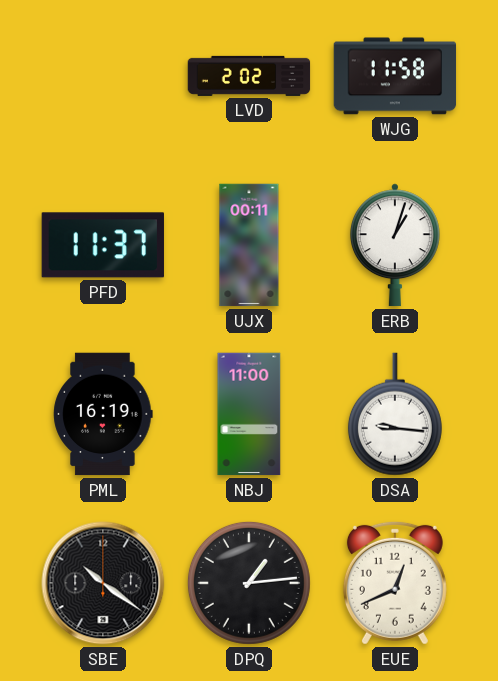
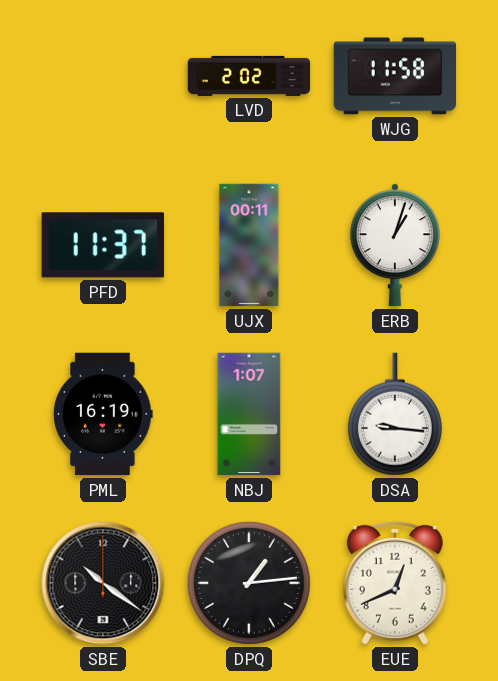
NBJ: 11:00 -> 1:07
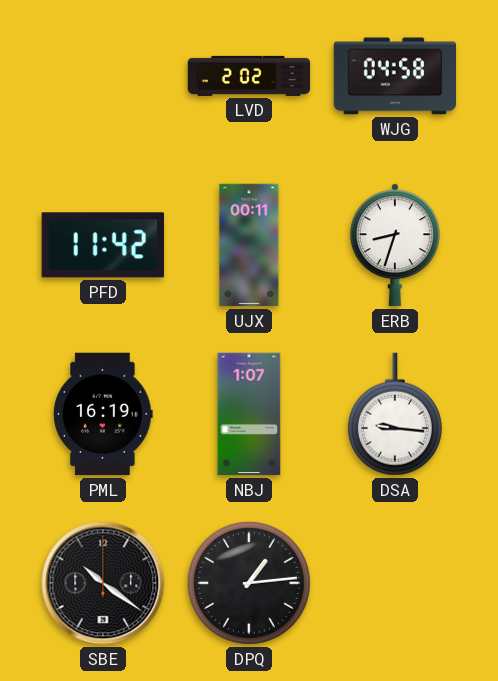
WJG: 11:58 -> 04:58
PFD: 11:37 -> 11:42
ERB: 1:03 -> 8:33
EUE: 12:41 -> none
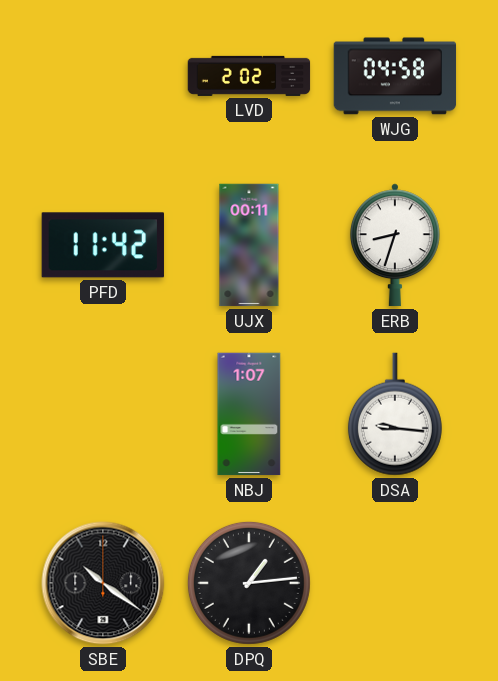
PML: 16:19 -> none
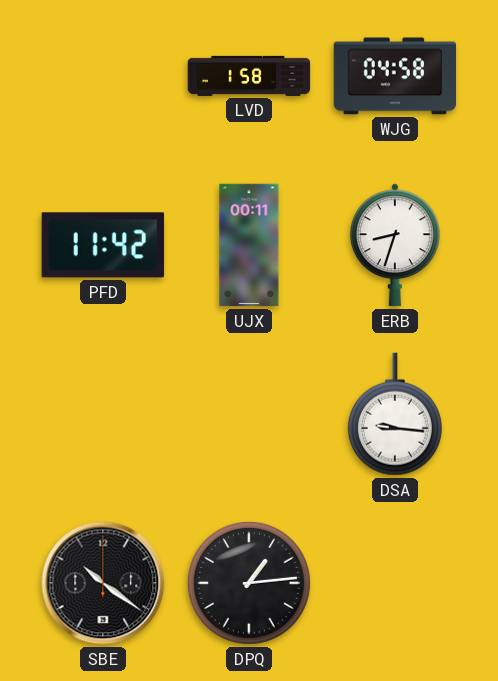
LVD: 2:02 -> 1:58
NBJ: 1:07 -> none
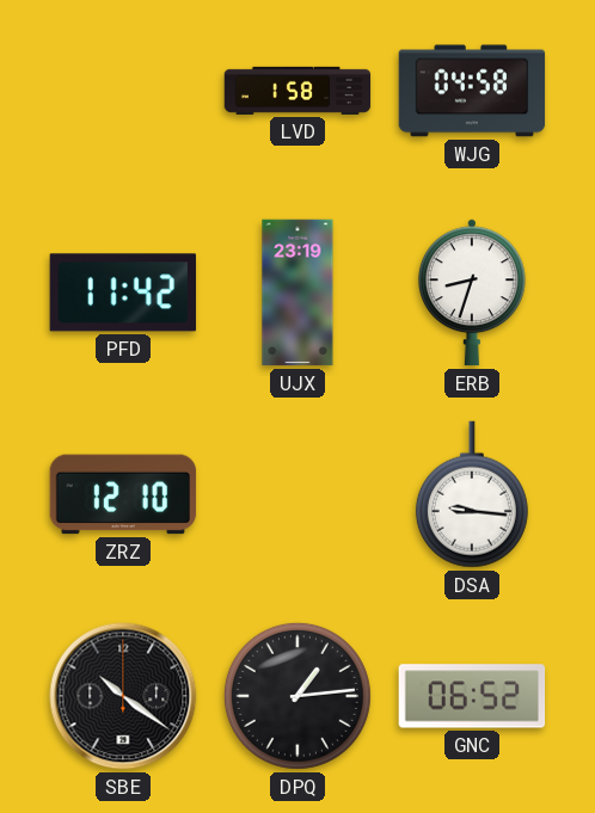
UJX: 00:11 -> 23:19
ZRZ: none -> 12:10
GNC: none -> 06:52
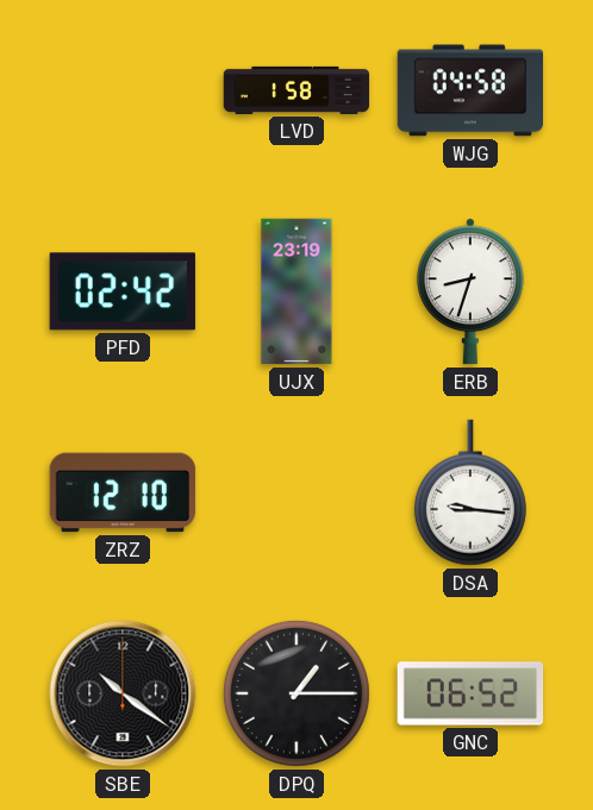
PFD: 11:42 -> 02:42
DPQ: 1:14 -> 1:15
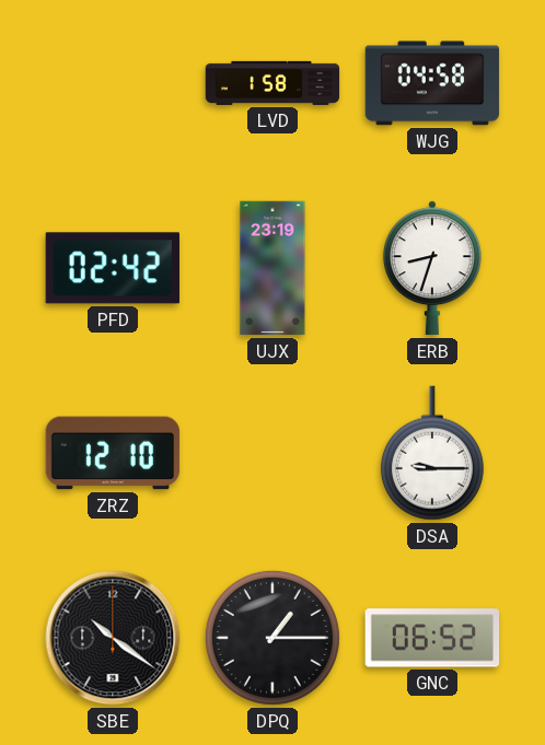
DSA: 9:16 -> 9:15
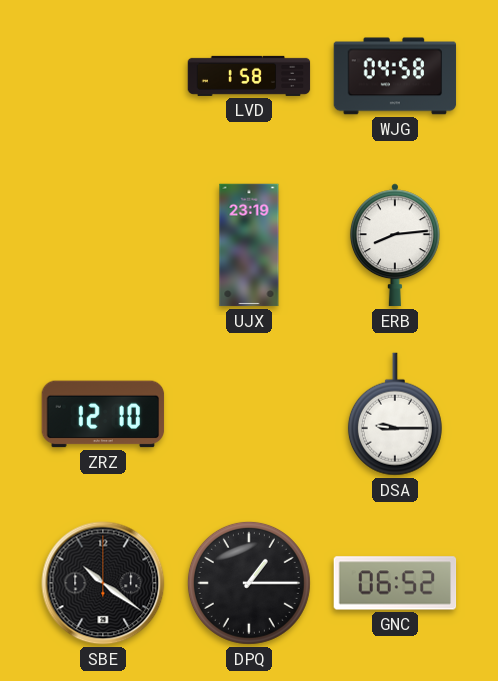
PFD: 02:42 -> none
ERB: 8:33 -> 8:14
